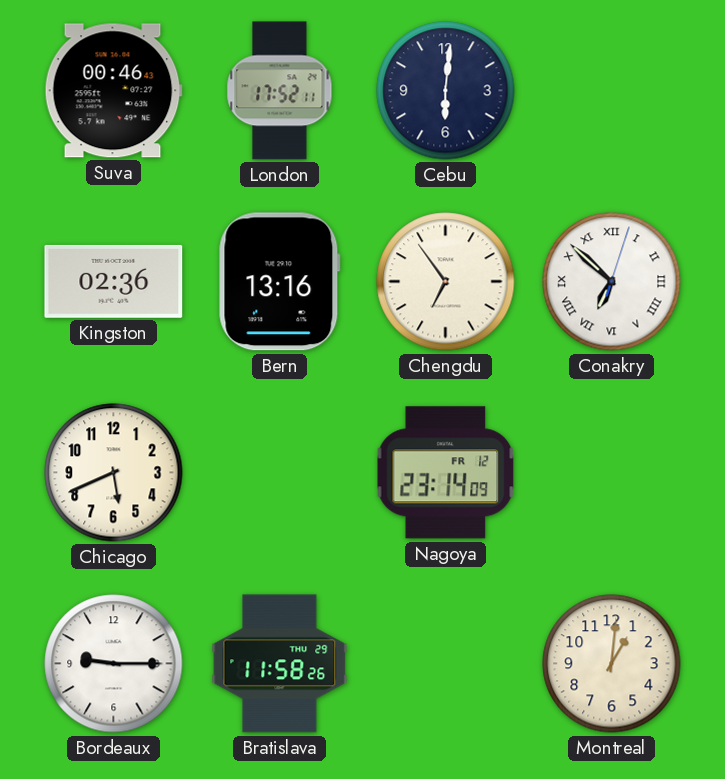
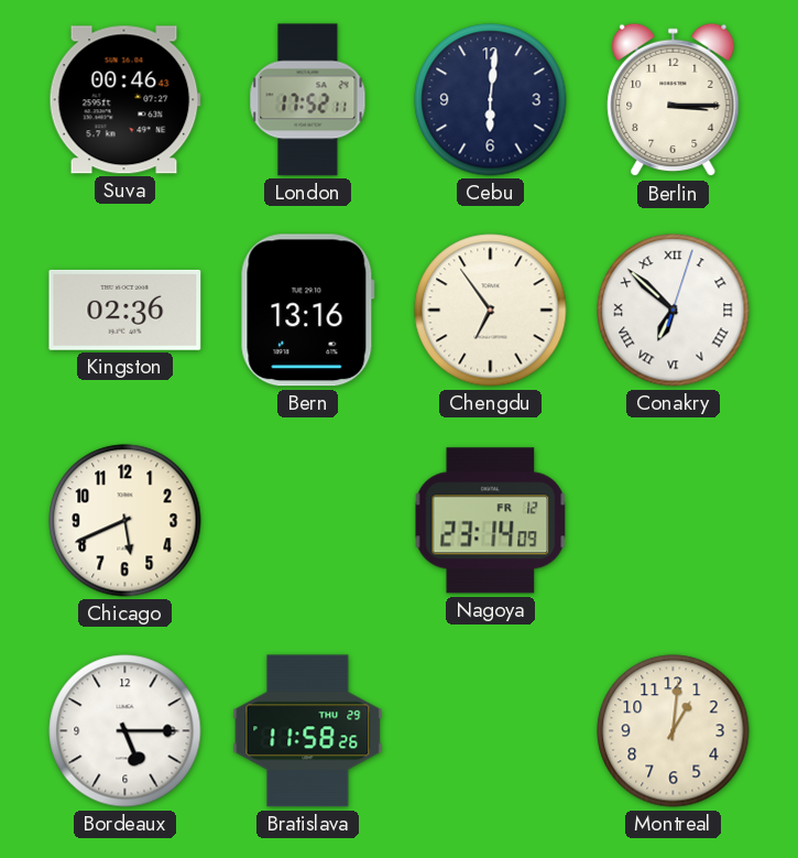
Berlin: none -> 3:15
Bordeaux: 9:15 -> 5:15
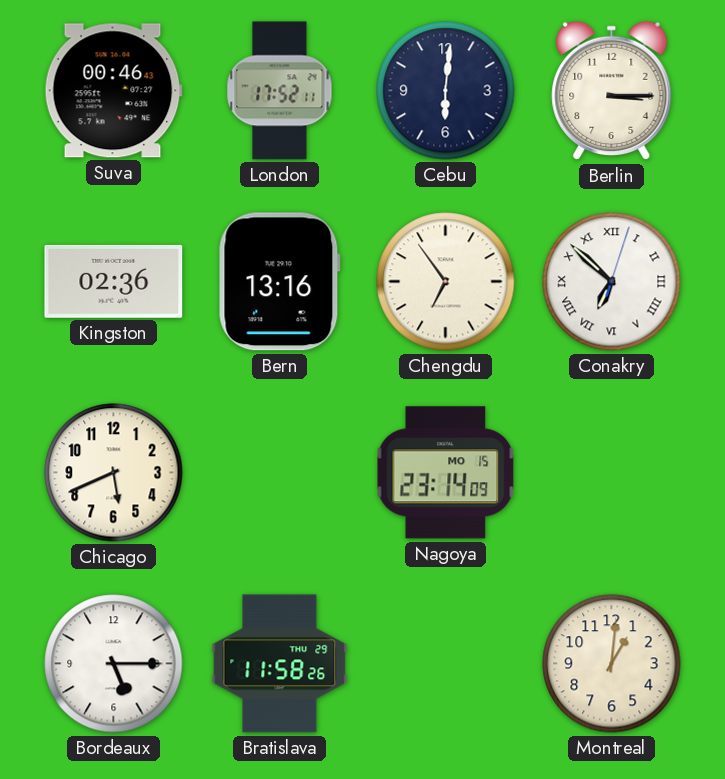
Nagoya date: FR 12 -> MO 15
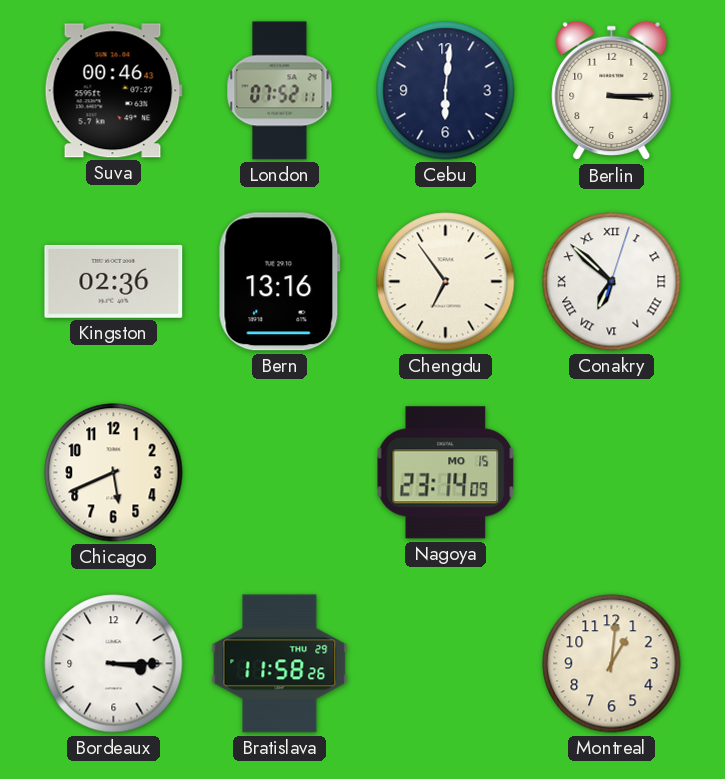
London: 17:52 -> 07:52
Bordeaux: 5:15 -> 3:15
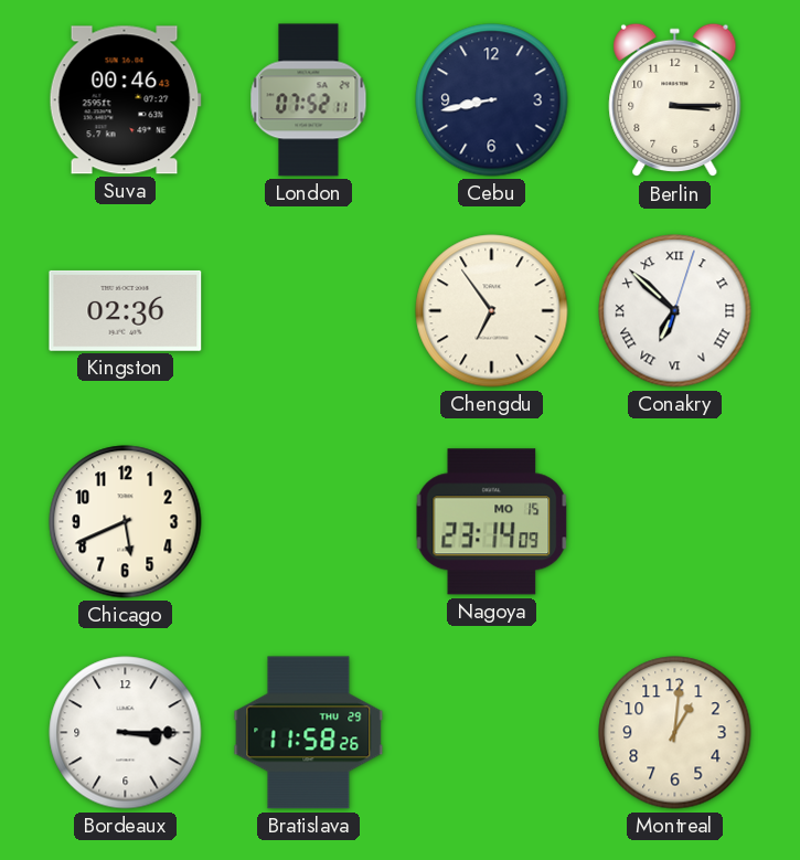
Cebu: 6:01 -> 8:43
Bern: 13:16 -> none
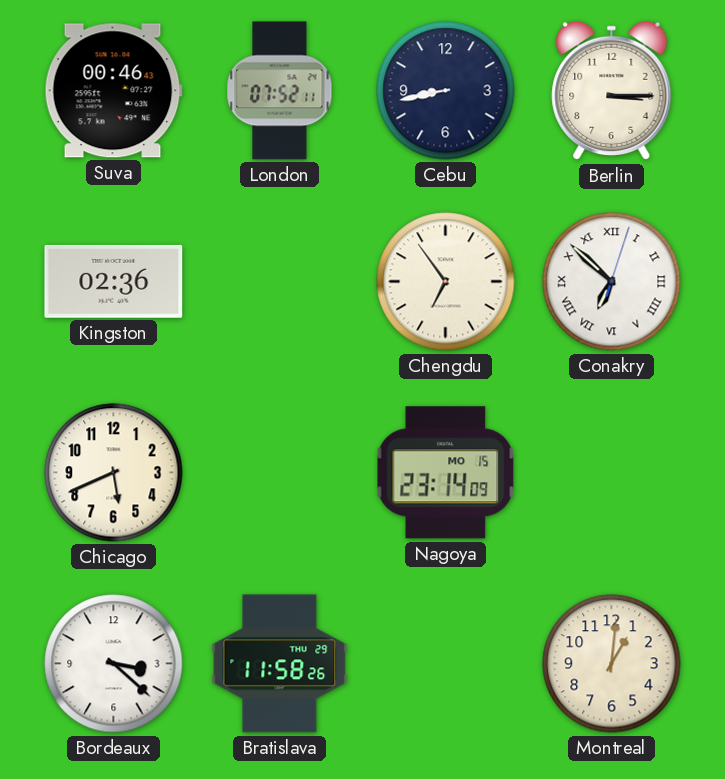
Bordeaux: 3:15 -> 3:22
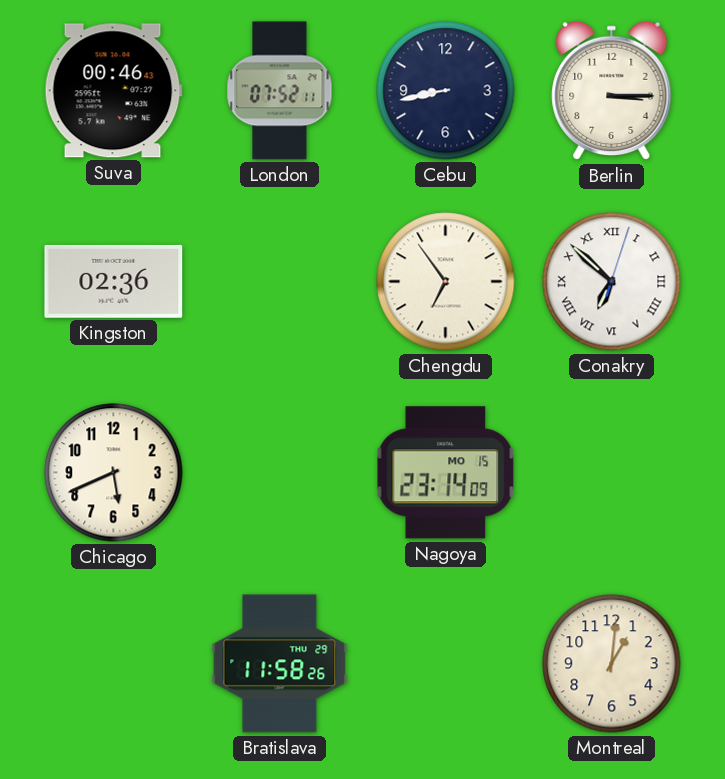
Bordeaux: 3:22 -> none
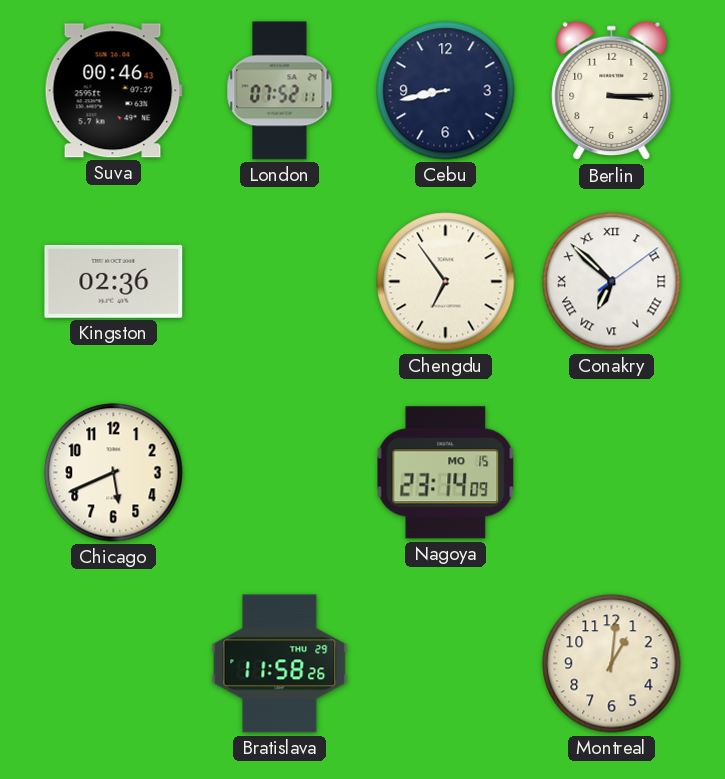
Conakry: 6:52:03 -> 6:52:09
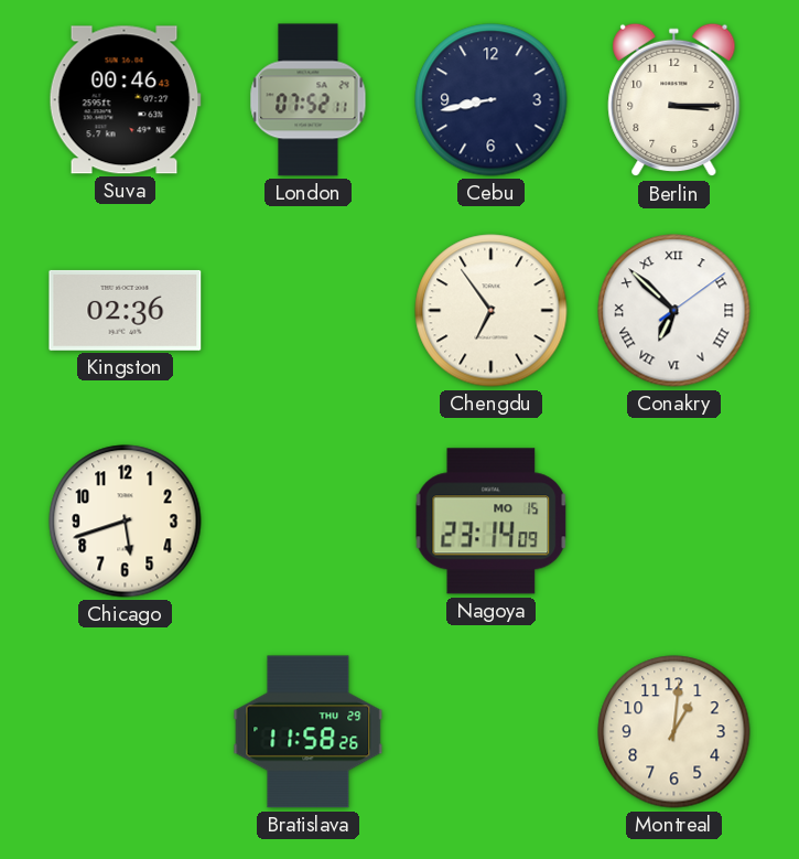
Chicago: 5:41 -> 5:42
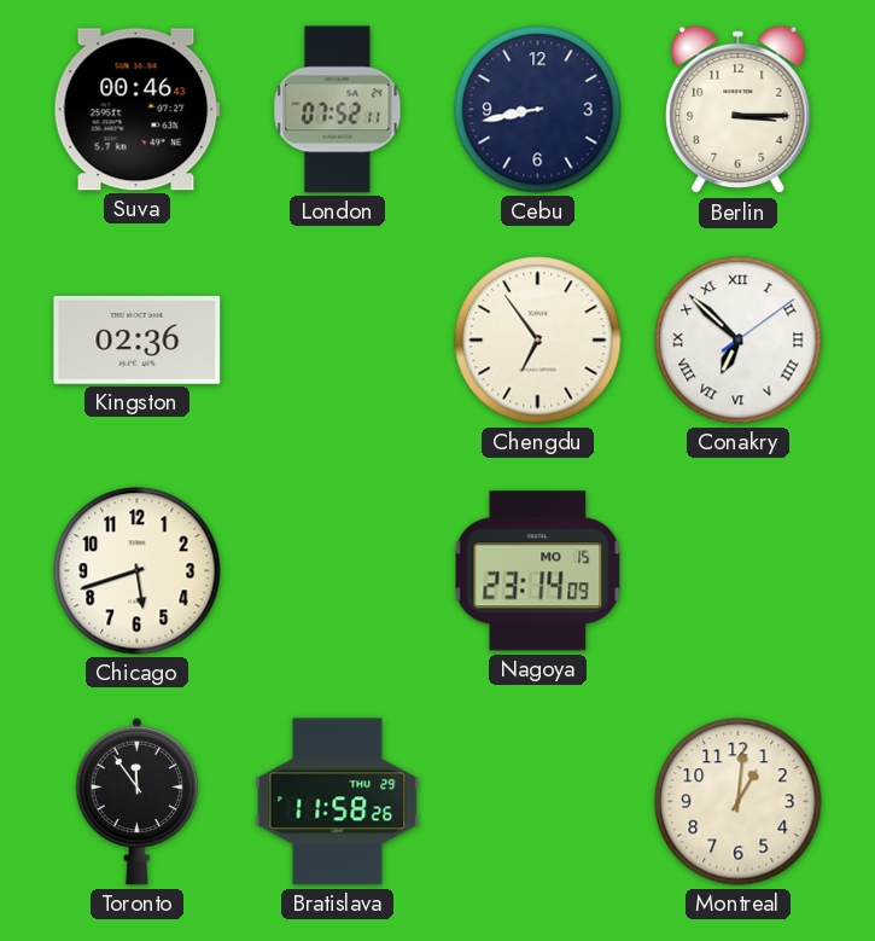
Toronto: none -> 11:54
